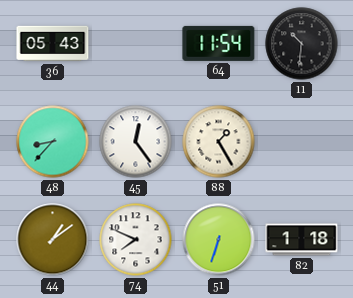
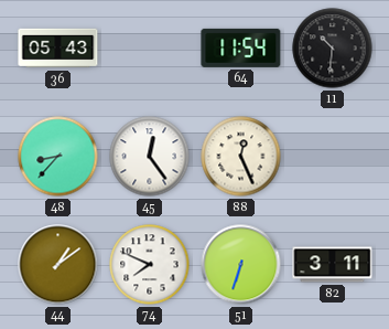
88: 1:25 -> 12:26
82: 1:18 -> 3:11
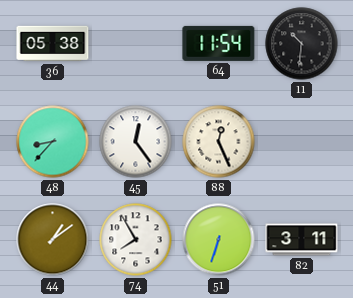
36: 05:43 -> 05:38
74: 7:49 -> 7:55
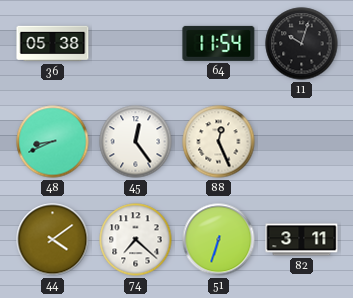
11: 10:31 -> 10:03
48: 8:37 -> 8:41
44: 1:09 -> 4:09
74: 7:55 -> 7:22
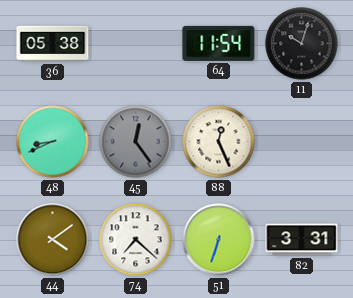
45 dial: white -> grey
82: 3:11 -> 3:31
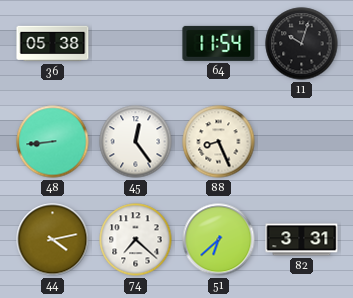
48: 8:41 -> 8:44
45 dial: grey -> white
88: 12:26 -> 8:26
44: 4:09 -> 4:13
51: 6:33 -> 6:38
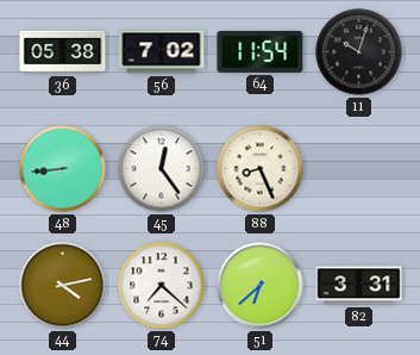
56: none -> 7:02
